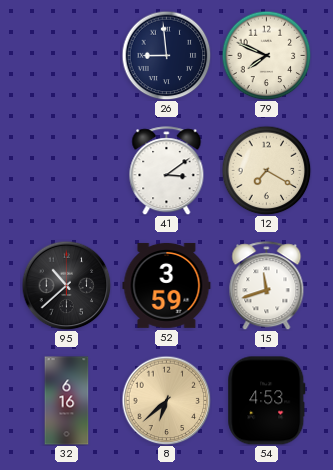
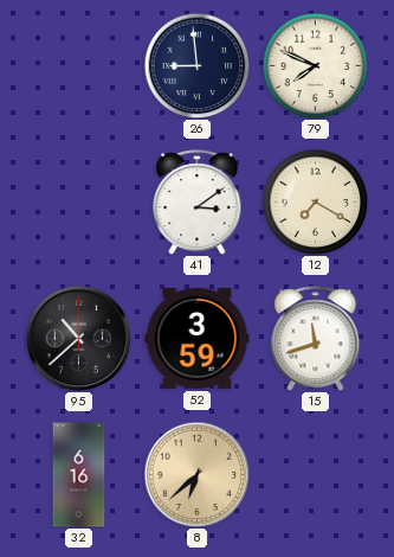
54: 4:53 -> none
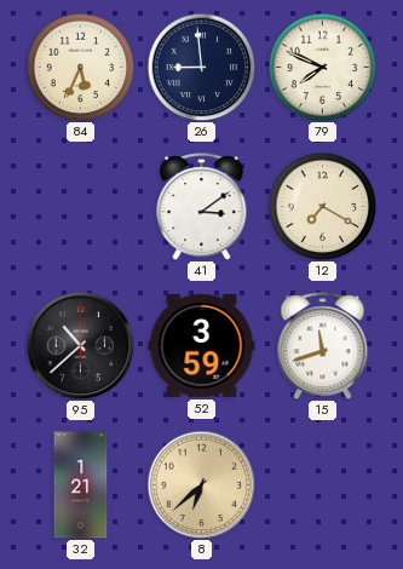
84: none -> 5:34
32: 6:16 -> 1:21
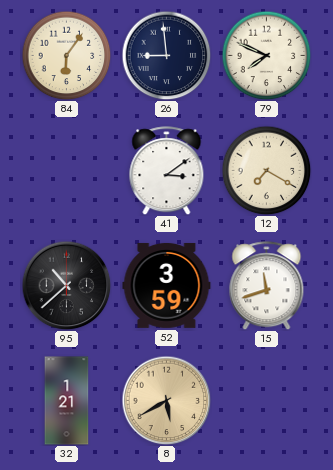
84: 5:34 -> 6:06
8: 6:38 -> 5:40
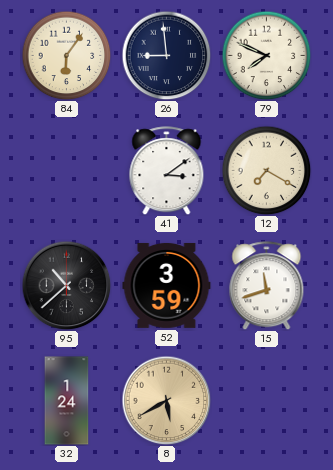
32: 1:21 -> 1:24
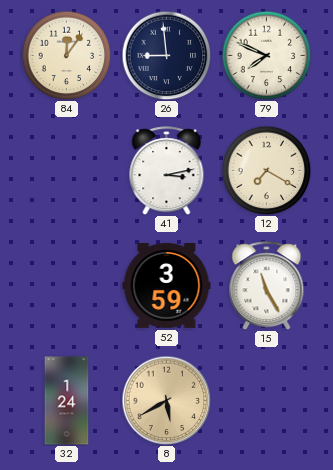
84: 6:06 -> 12:06
41: 3:09 -> 3:13
95: 10:38 -> none
15: 11:42 -> 11:25
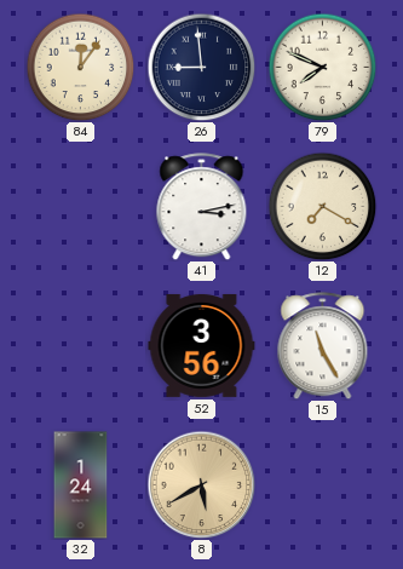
52: 3:59 -> 3:56
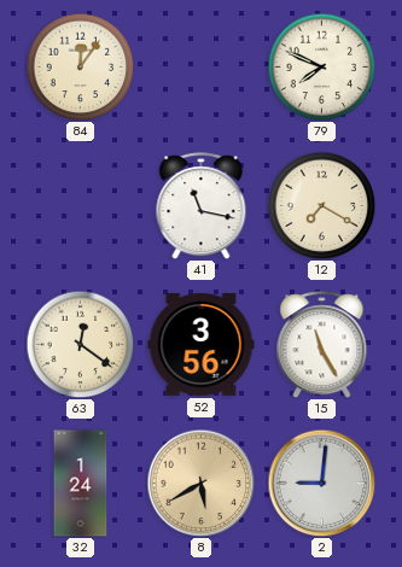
26: 8:59 -> none
41: 3:13 -> 11:17
63: none -> 12:21
2: none -> 9:01
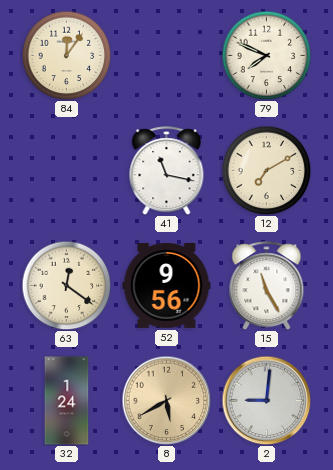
12: 7:20 -> 7:10
52: 3:56 -> 9:56
